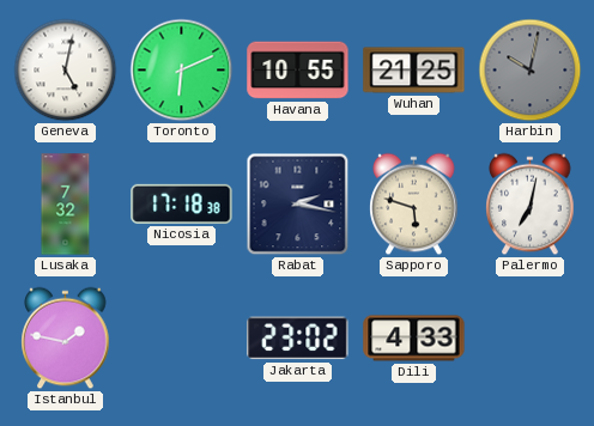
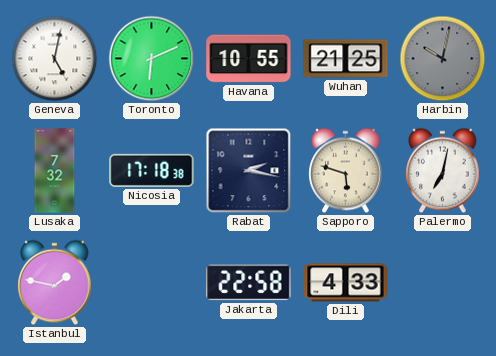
Jakarta: 23:02 -> 22:58
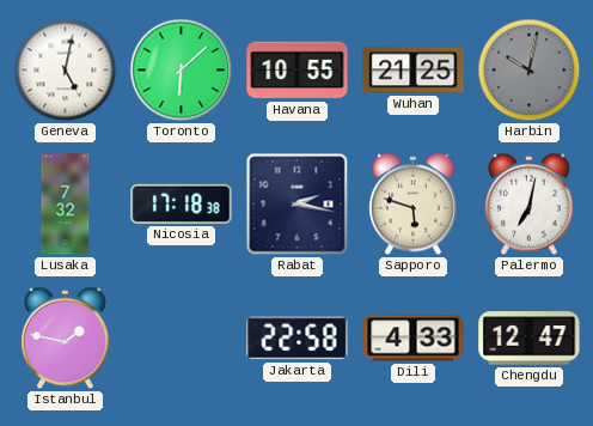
Toronto: 6:11 -> 6:08
Chengdu: none -> 12:47
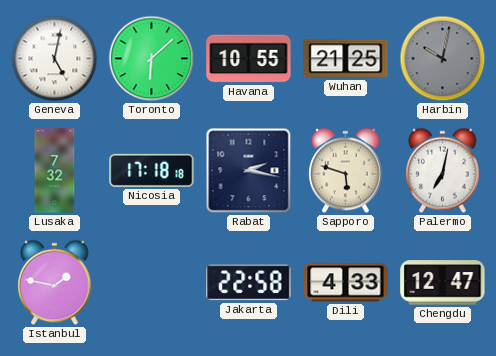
Nicosia: 17:18:38 -> 17:18:18
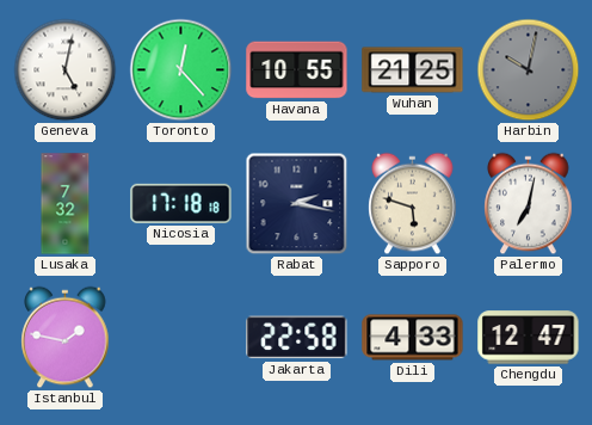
Toronto: 6:08 -> 12:23
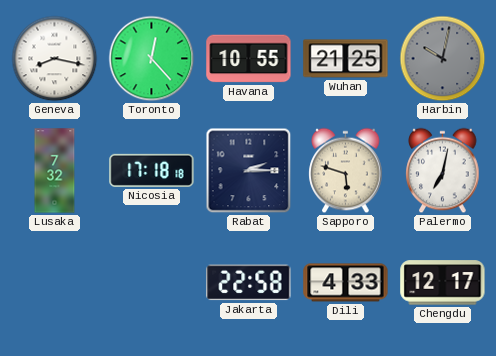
Geneva: 5:02 -> 8:17
Rabat: 2:17 -> 2:15
Istanbul: 1:47 -> none
Chengdu: 12:47 -> 12:17
